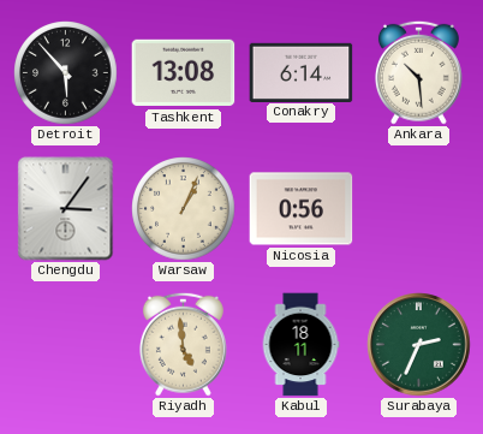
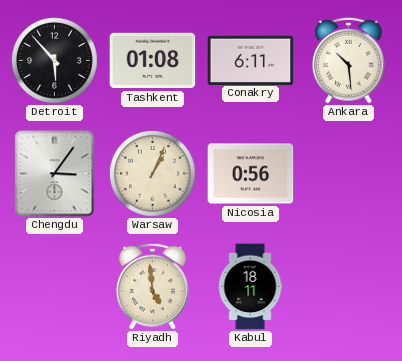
Tashkent: 13:08 -> 01:08
Conakry: 6:14 -> 6:11
Surabaya: 2:34 -> none
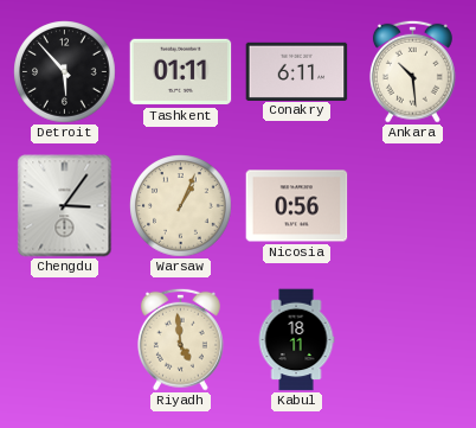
Tashkent: 01:08 -> 01:11
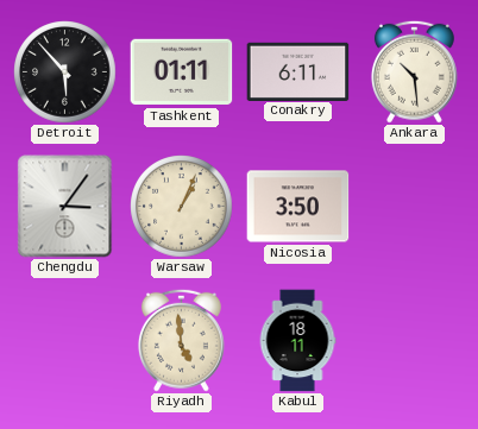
Nicosia: 0:56 -> 3:50
